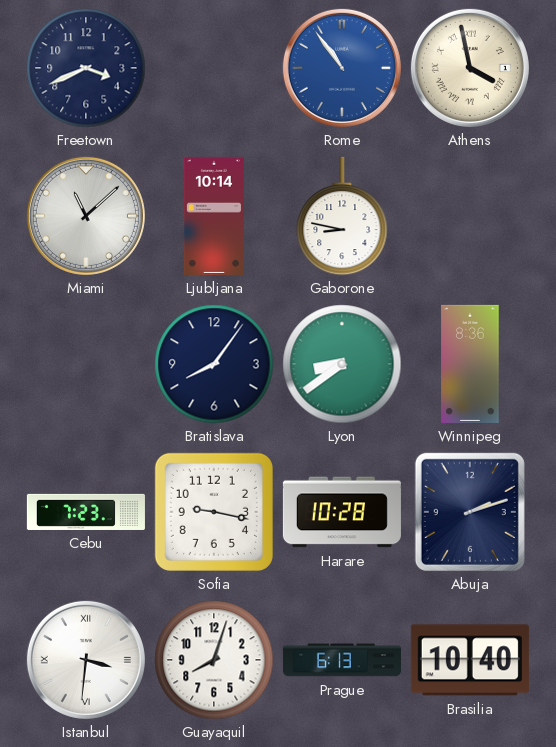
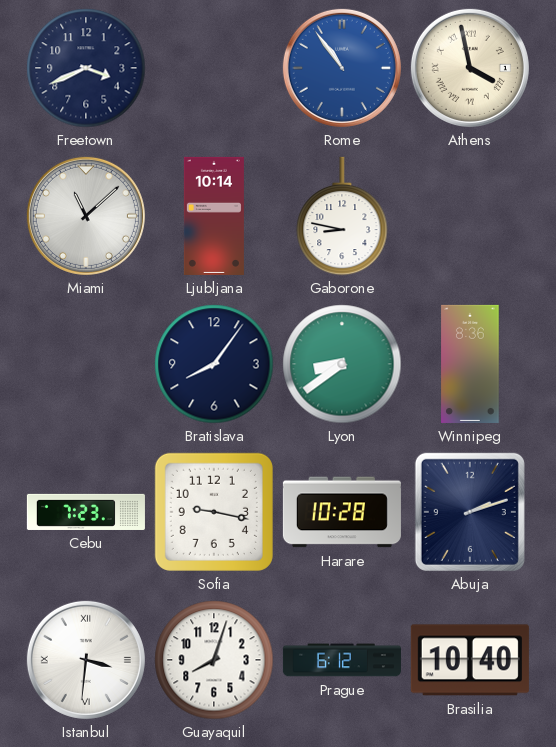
Prague: 6:13 -> 6:12
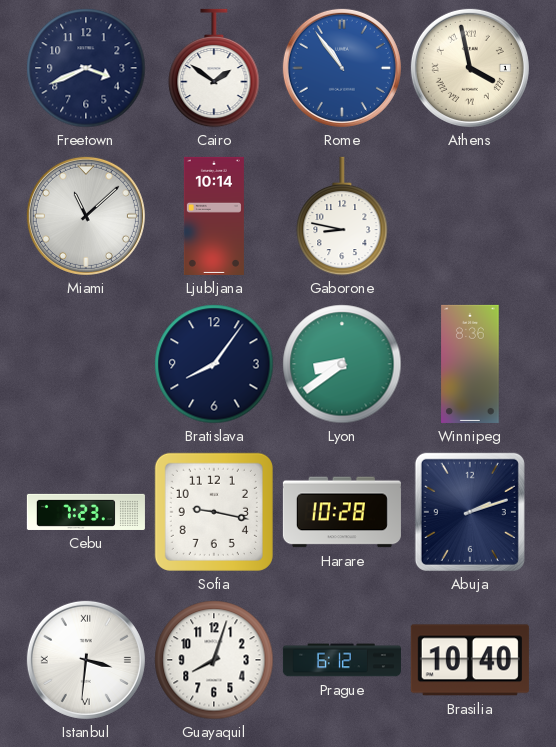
Cairo: none -> 1:51
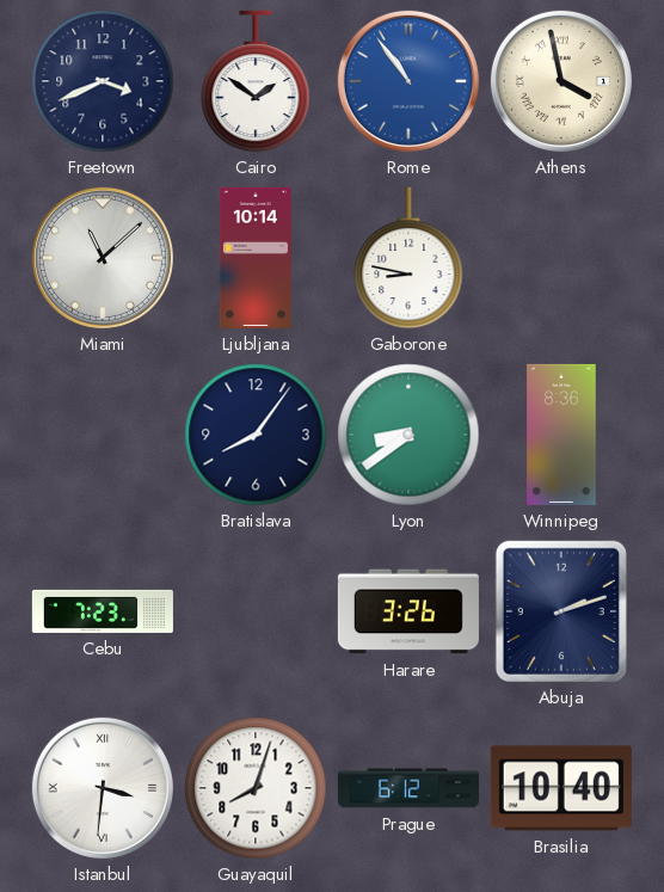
Sofia: 9:17 -> none
Harare: 10:28 -> 3:26
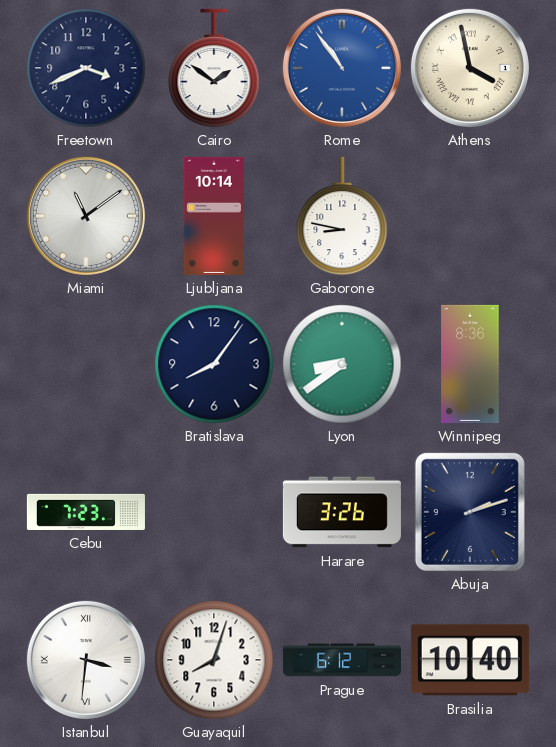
Miami: 11:08 -> 11:09
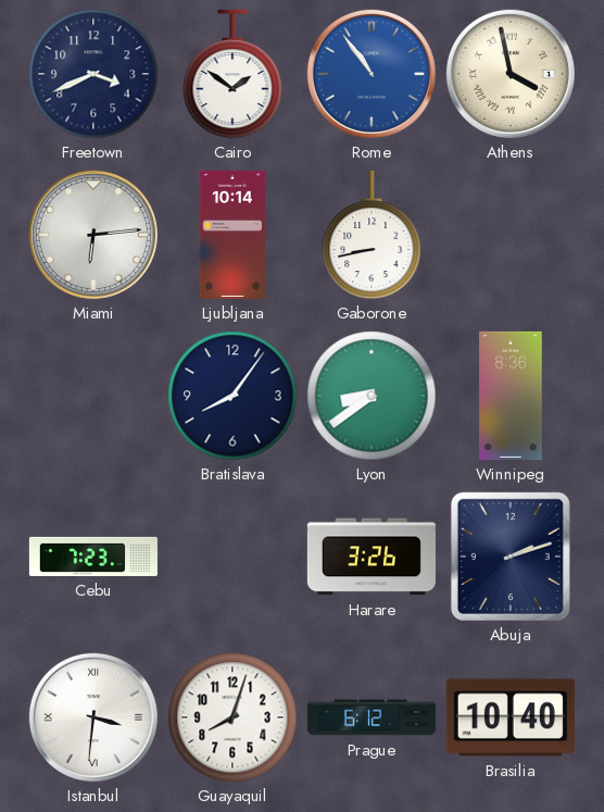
Miami: 11:09 -> 6:14
Gaborone: 8:47 -> 8:43
